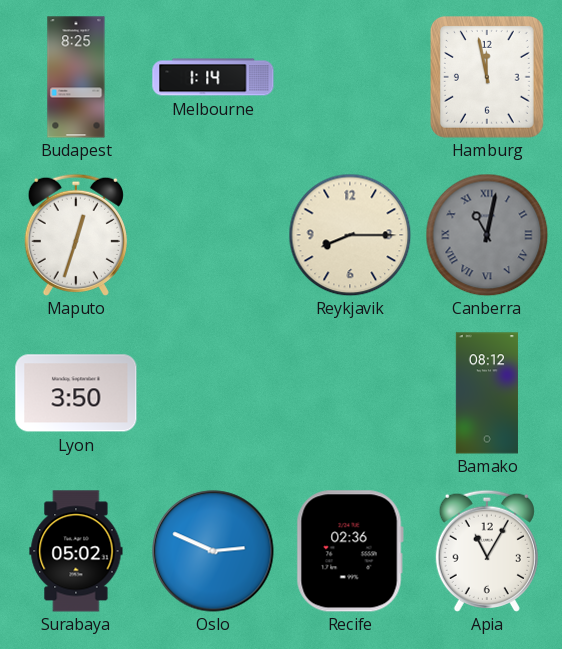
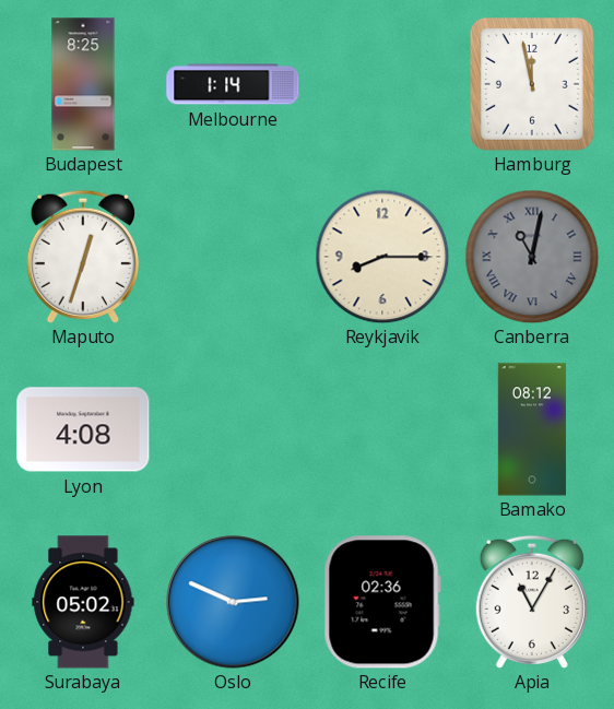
Lyon: 3:50 -> 4:08
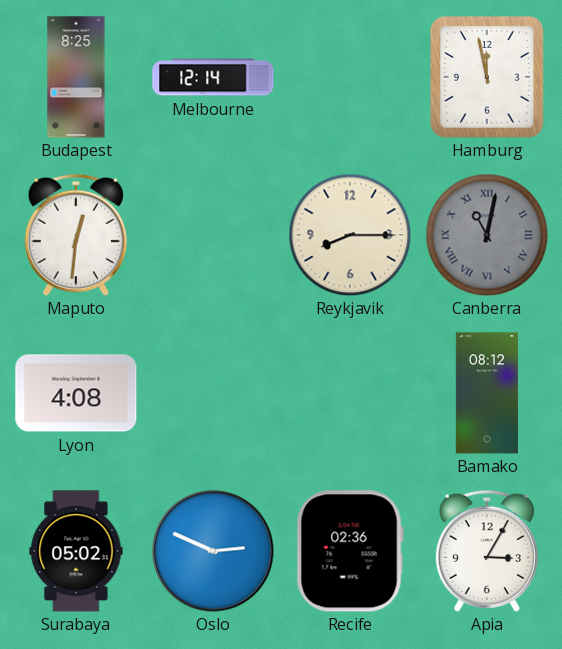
Melbourne: 1:14 -> 12:14
Maputo: 12:33 -> 12:31
Apia: 11:05 -> 3:05
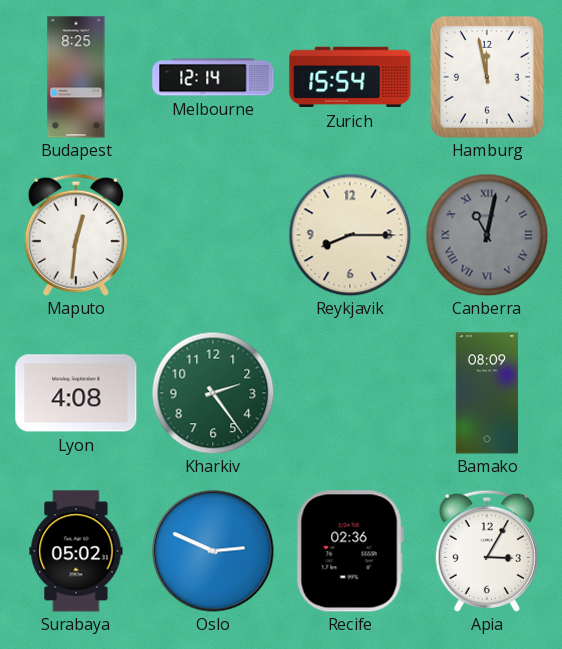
Zurich: none -> 15:54
Kharkiv: none -> 2:24
Bamako: 08:12 -> 08:09
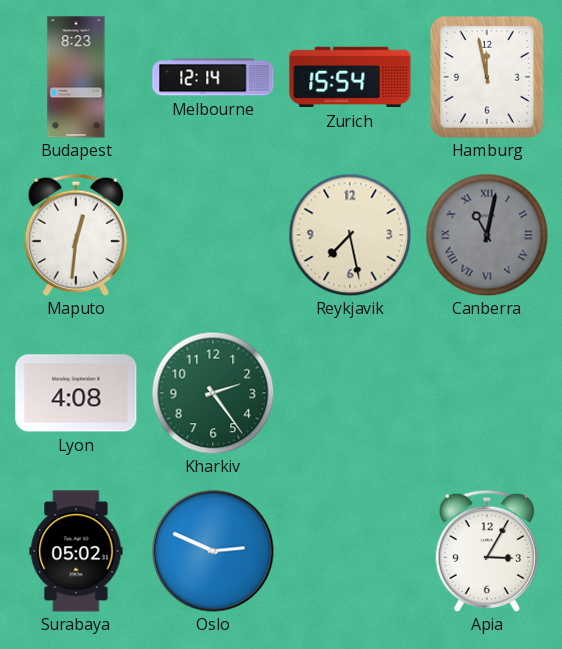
Budapest: 8:25 -> 8:23
Reykjavik: 8:15 -> 7:28
Bamako: 08:09 -> none
Recife: 02:36 -> none
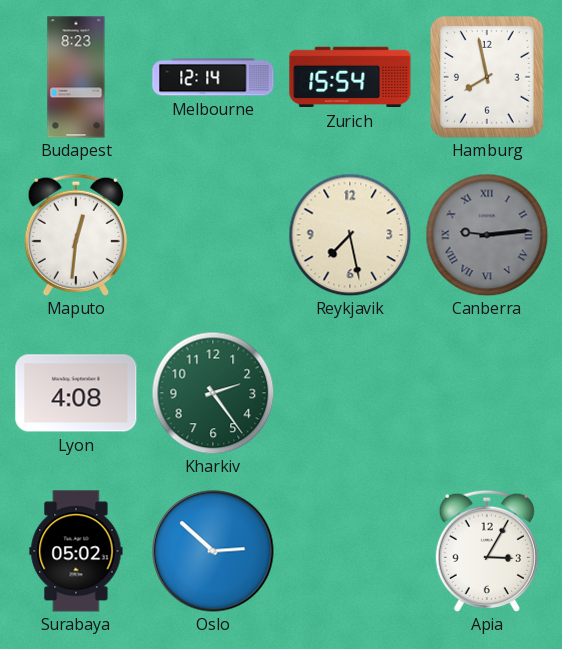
Hamburg: 11:58 -> 7:58
Canberra: 11:02 -> 9:14
Oslo: 2:49 -> 2:52
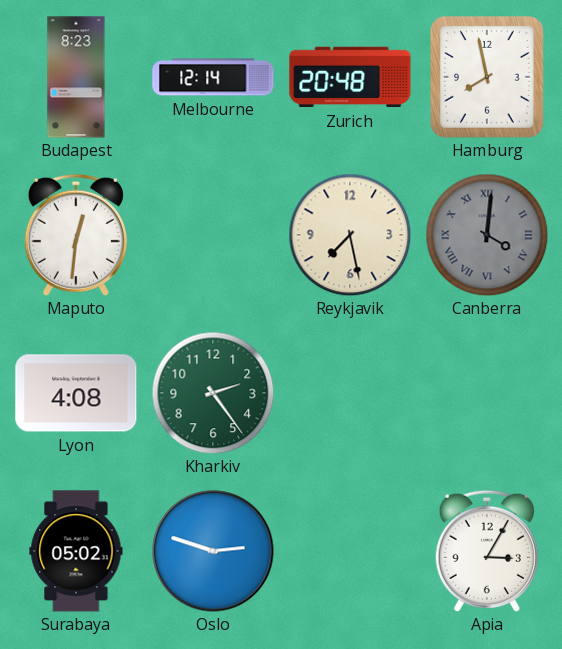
Zurich: 15:54 -> 20:48
Canberra: 9:14 -> 4:01
Oslo: 2:52 -> 2:48
